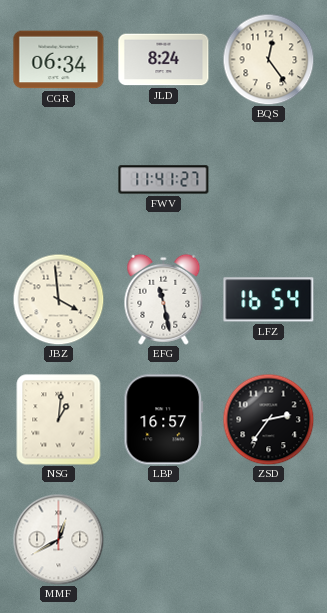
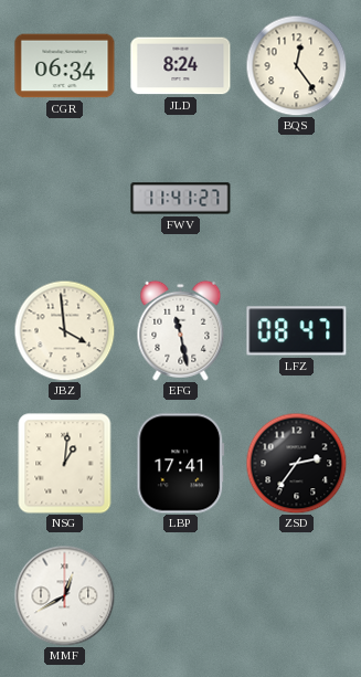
LFZ: 16:54 -> 08:47
LBP: 16:57 -> 17:41
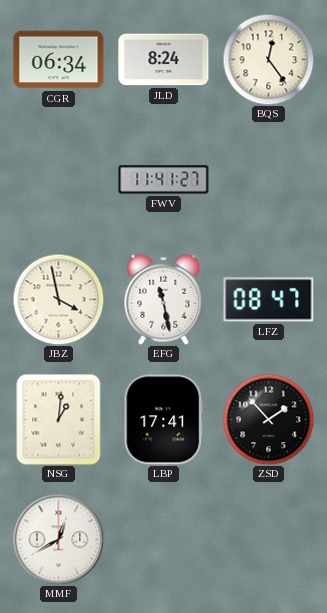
JBZ: 3:59 -> 3:58
ZSD: 2:36 -> 1:53
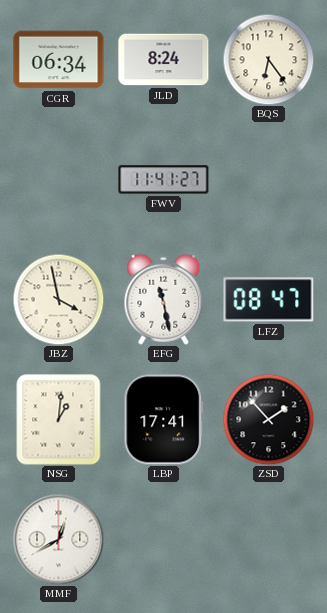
BQS: 12:24 -> 6:24
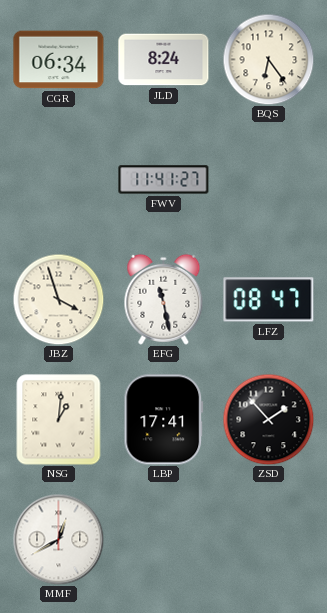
JBZ: 3:58 -> 3:57
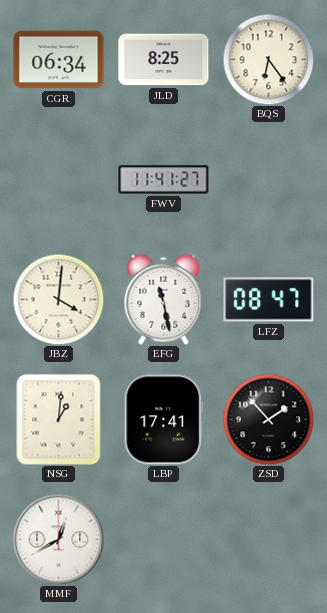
JLD: 8:24 -> 8:25
JBZ: 3:57 -> 4:01
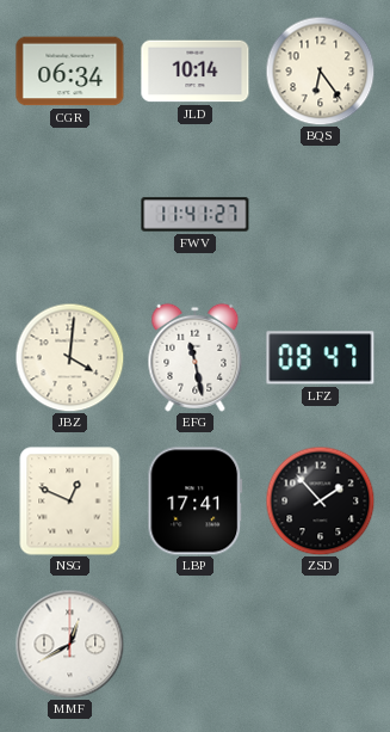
JLD: 8:25 -> 10:14
NSG: 1:01 -> 12:49
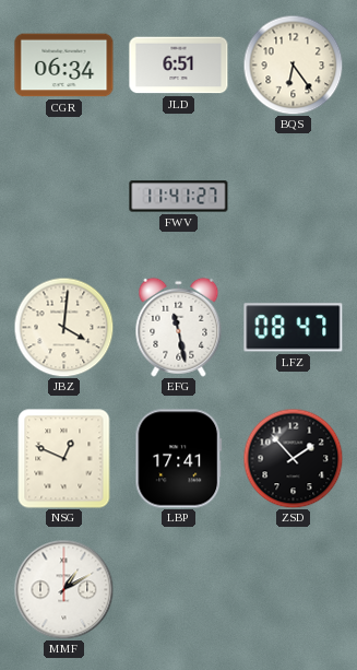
JLD: 10:14 -> 6:51
MMF: 12:40 -> 1:10
